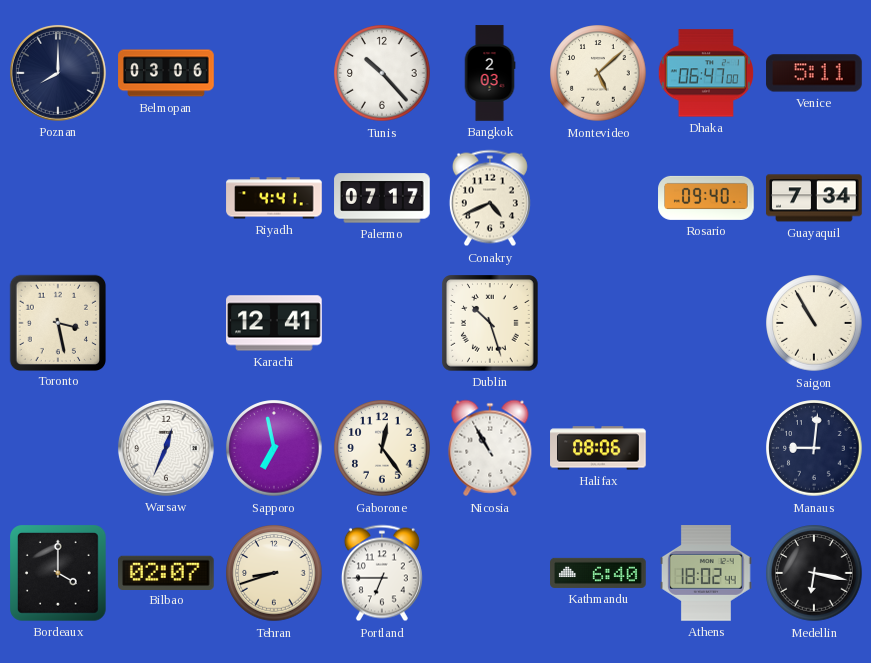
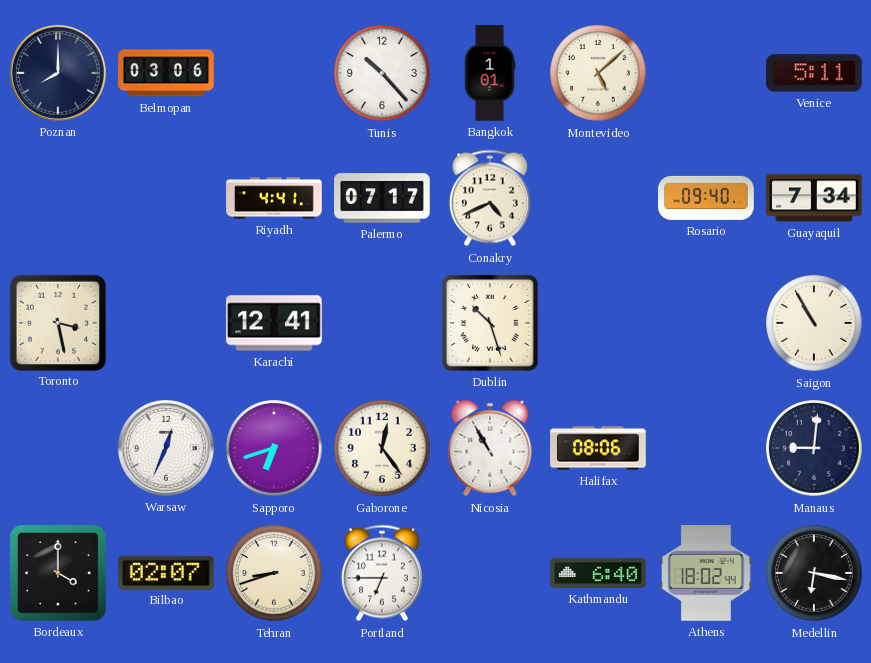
Bangkok: 2:03 -> 1:01
Dhaka: 06:47 -> none
Sapporo: 6:58 -> 6:42
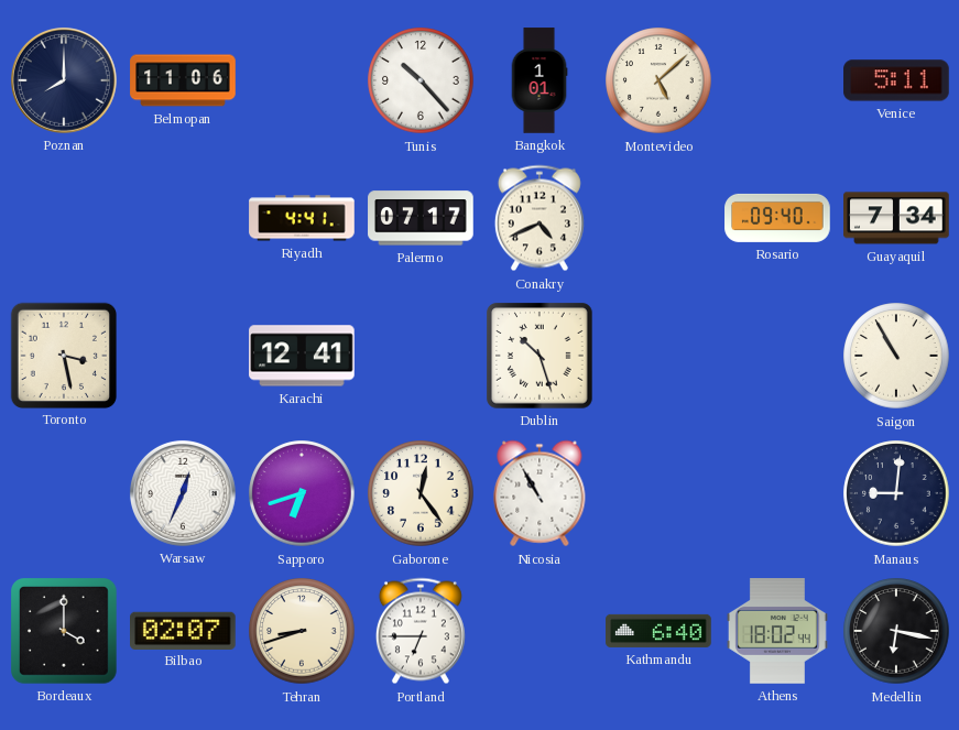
Belmopan: 03:06 -> 11:06
Halifax: 08:06 -> none
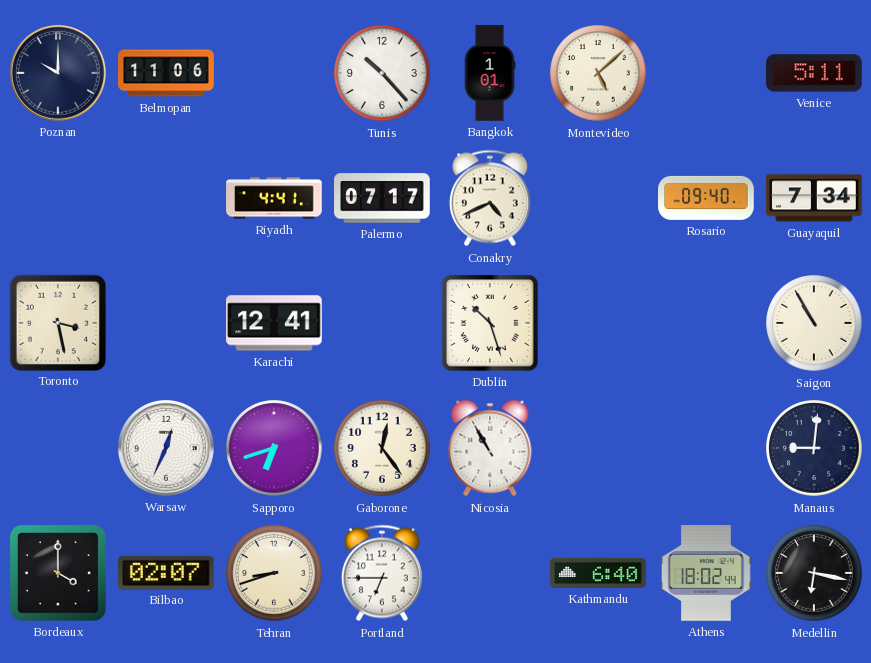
Poznan: 8:00 -> 10:00
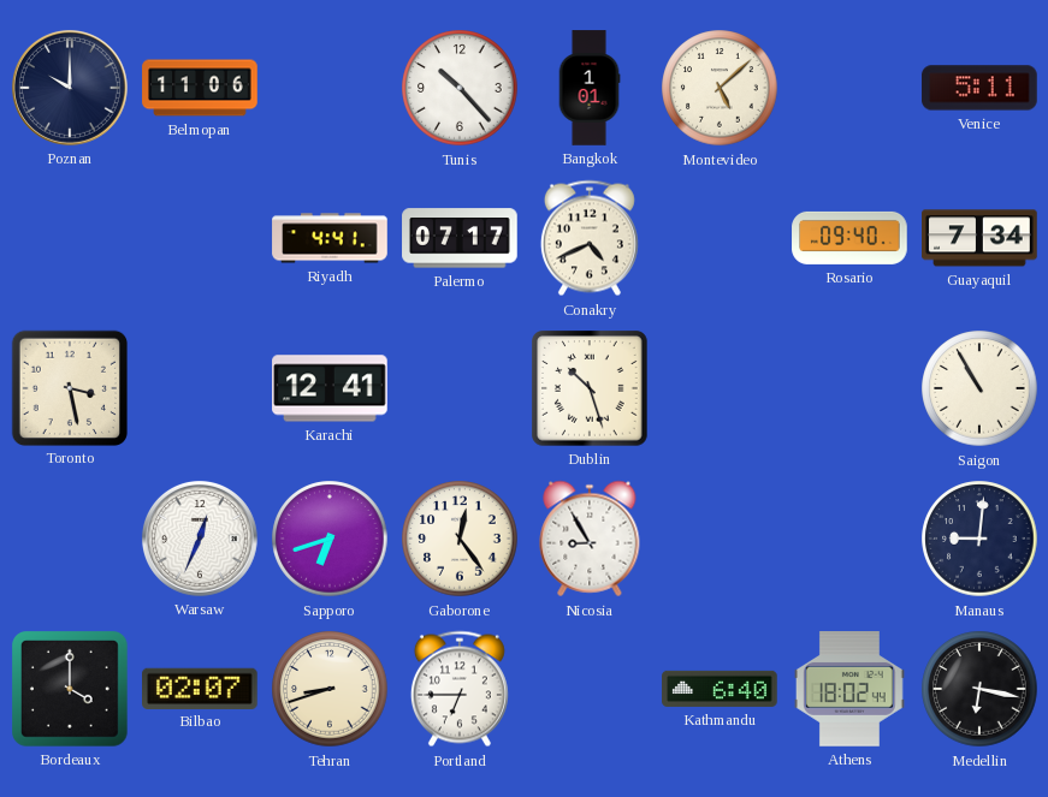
Nicosia: 10:55 -> 8:55
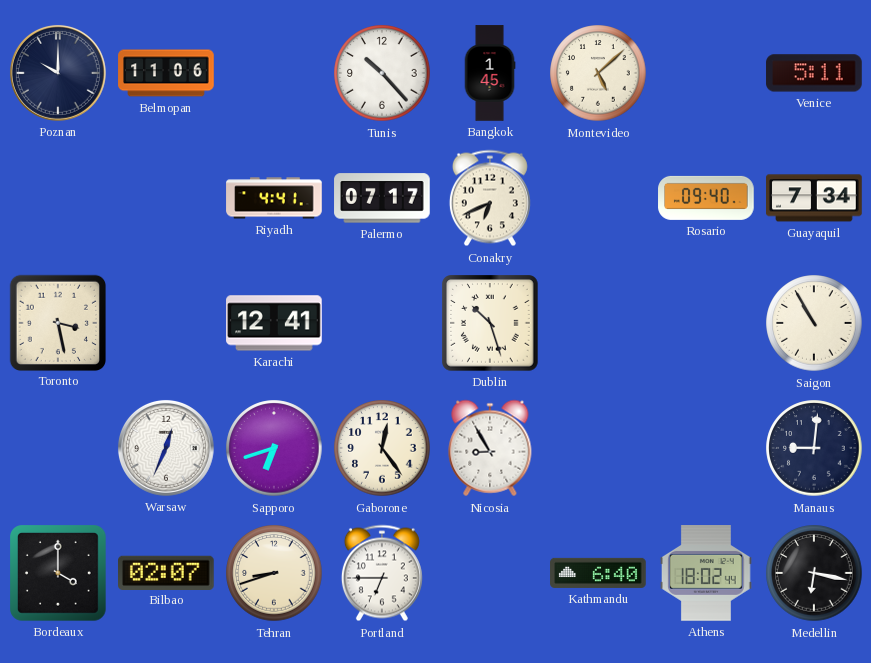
Bangkok: 1:01 -> 1:45
Conakry: 4:41 -> 6:41
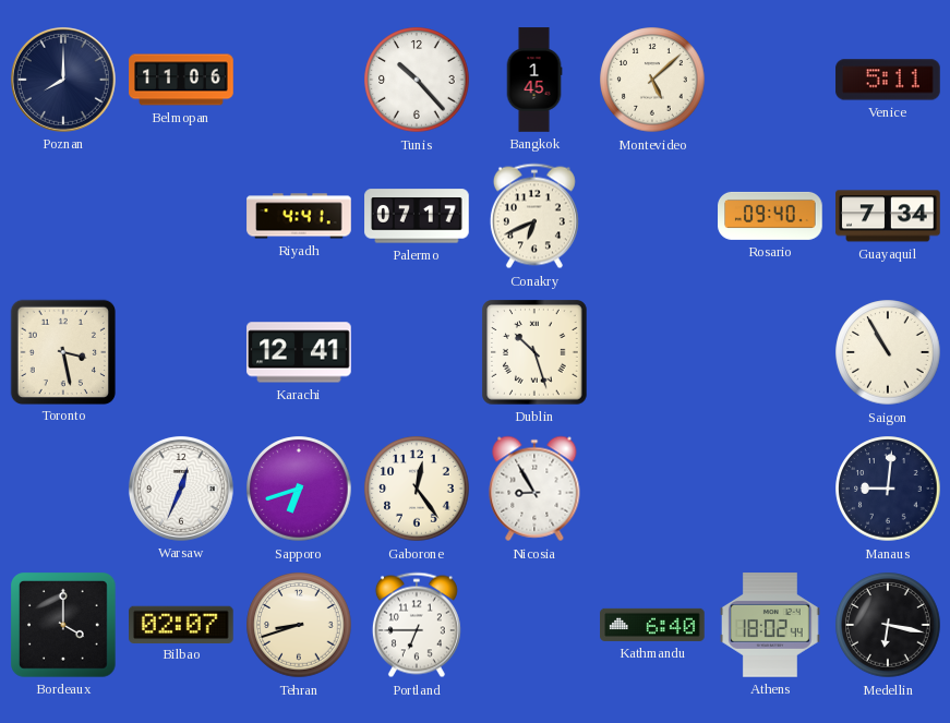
Poznan: 10:00 -> 8:00
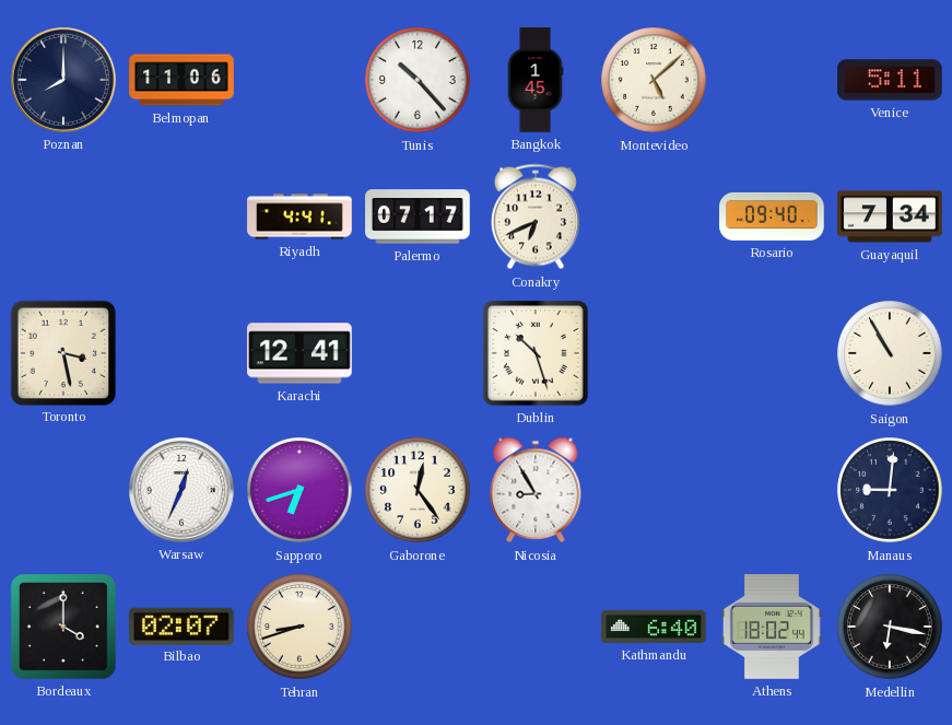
Portland: 6:45 -> none
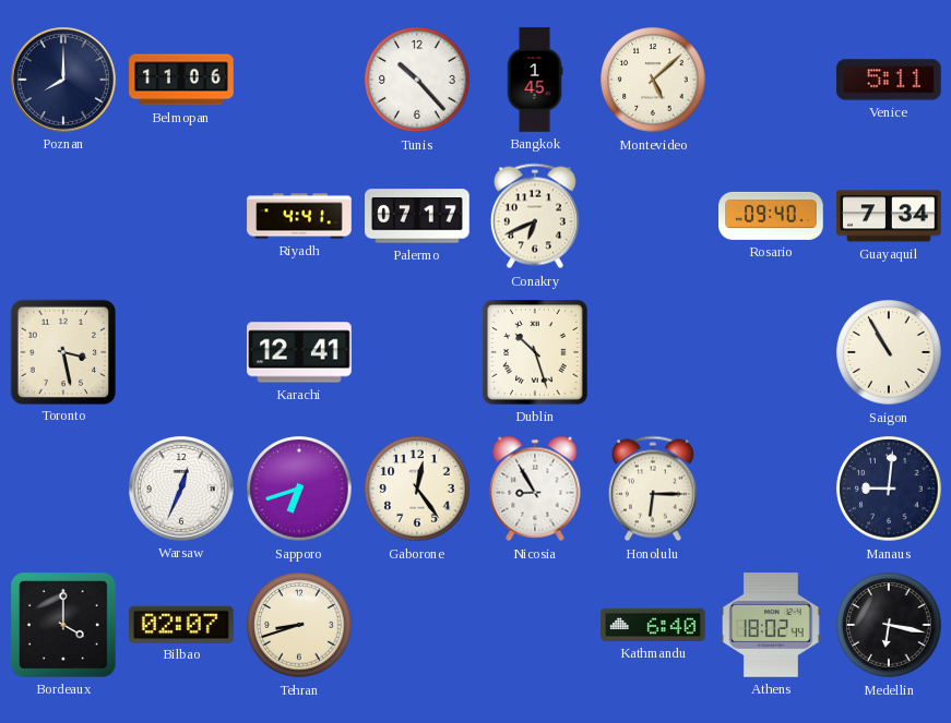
Honolulu: none -> 6:15
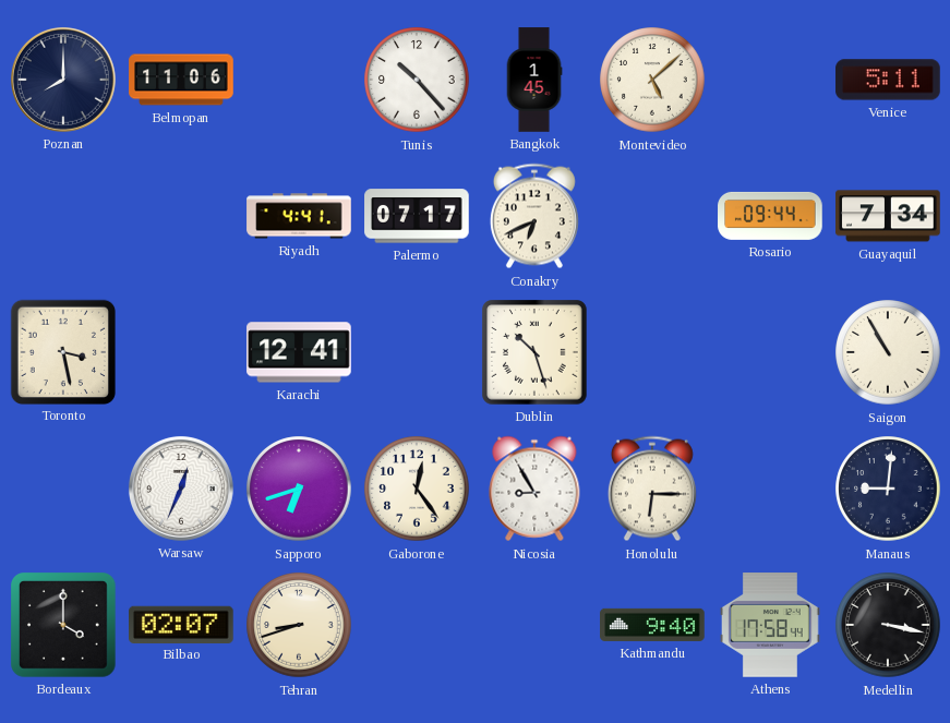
Rosario: 09:40 -> 09:44
Kathmandu: 6:40 -> 9:40
Athens: 18:02 -> 17:58
Medellin: 6:17 -> 3:17
